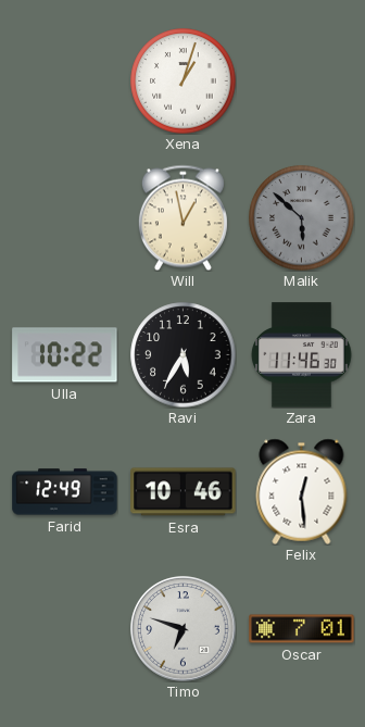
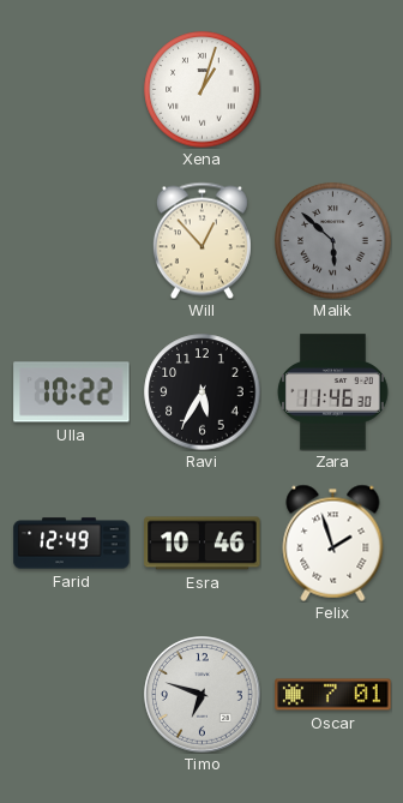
Will: 12:58 -> 12:53
Felix: 12:29 -> 1:57
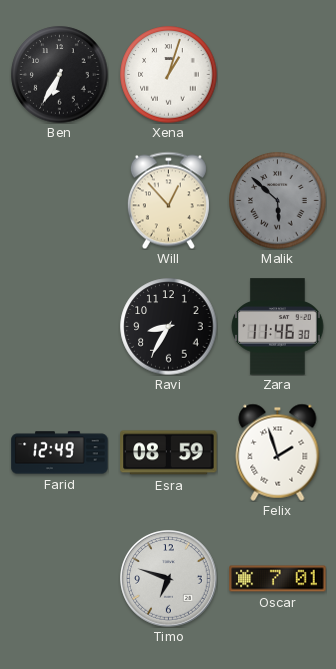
Ben: none -> 6:35
Ulla: 10:22 -> none
Ravi: 5:35 -> 8:35
Esra: 10:46 -> 08:59
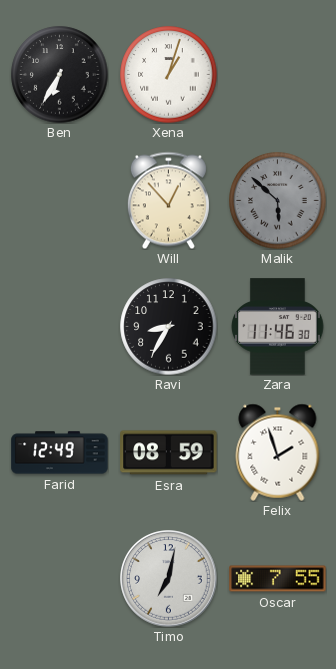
Timo: 6:48 -> 7:02
Oscar: 7:01 -> 7:55
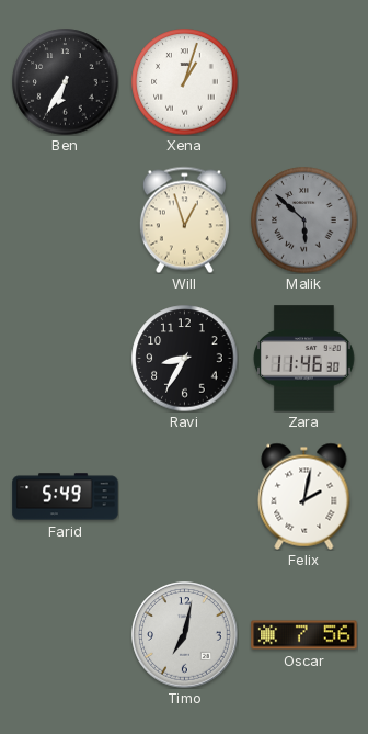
Will: 12:53 -> 12:57
Farid: 12:49 -> 5:49
Esra: 08:59 -> none
Felix: 1:57 -> 2:02
Oscar: 7:55 -> 7:56
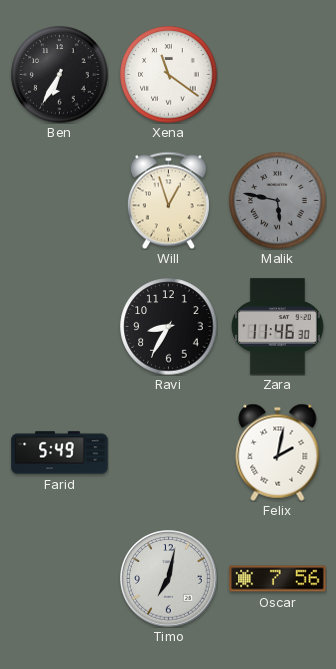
Xena: 1:03 -> 11:21
Malik: 5:52 -> 5:47
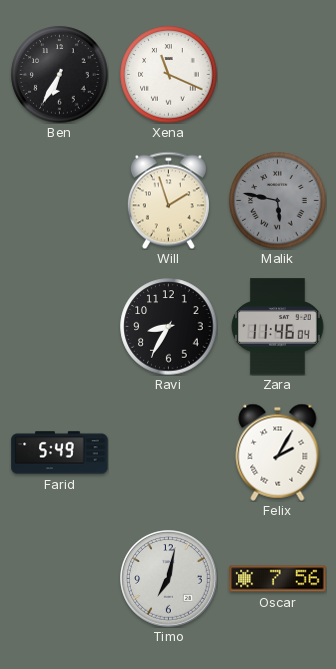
Xena: 11:21 -> 11:19
Will: 12:57 -> 1:57
Zara: 11:46:30 -> 11:46:04
Felix: 2:02 -> 2:05
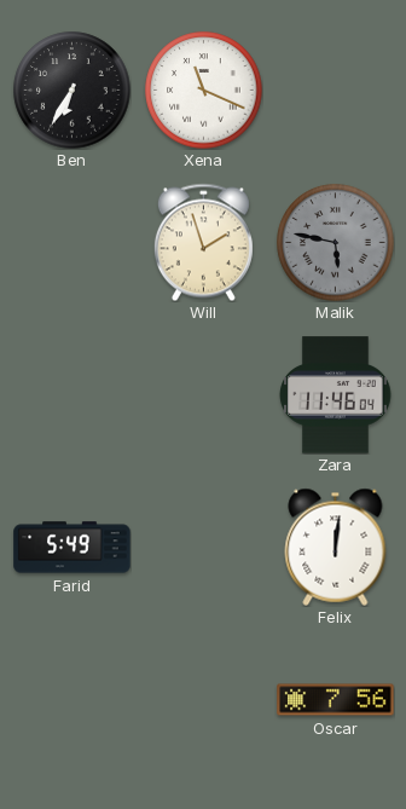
Ravi: 8:35 -> none
Felix: 2:05 -> 12:01
Timo: 7:02 -> none
